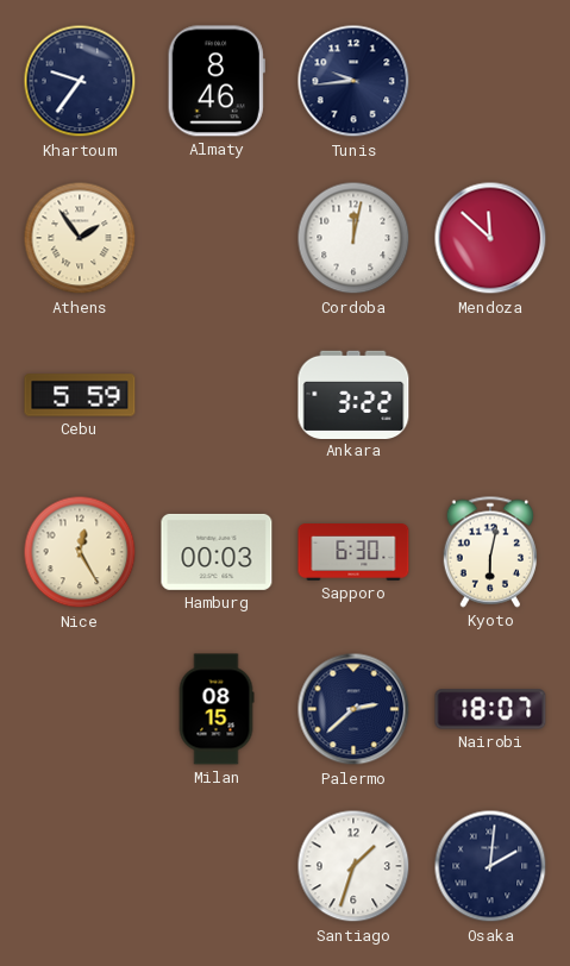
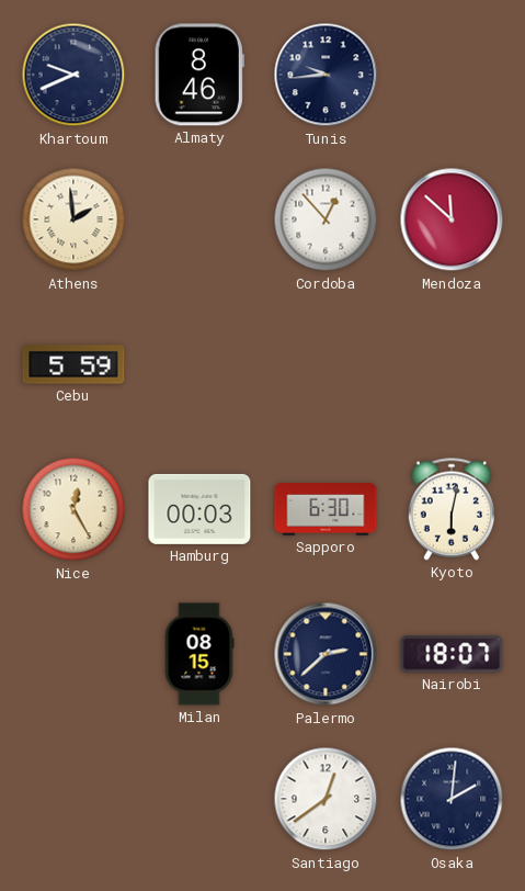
Khartoum: 9:36 -> 9:41
Athens: 1:54 -> 1:59
Cordoba: 12:02 -> 12:53
Ankara: 3:22 -> none
Santiago: 1:33 -> 12:39
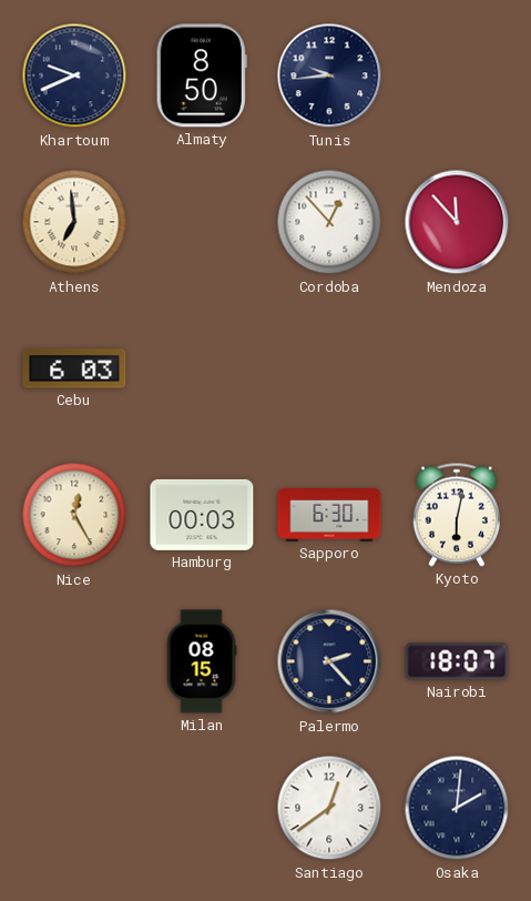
Almaty: 8:46 -> 8:50
Athens: 1:59 -> 6:59
Mendoza: 11:52 -> 11:53
Cebu: 5:59 -> 6:03
Palermo: 2:38 -> 2:23
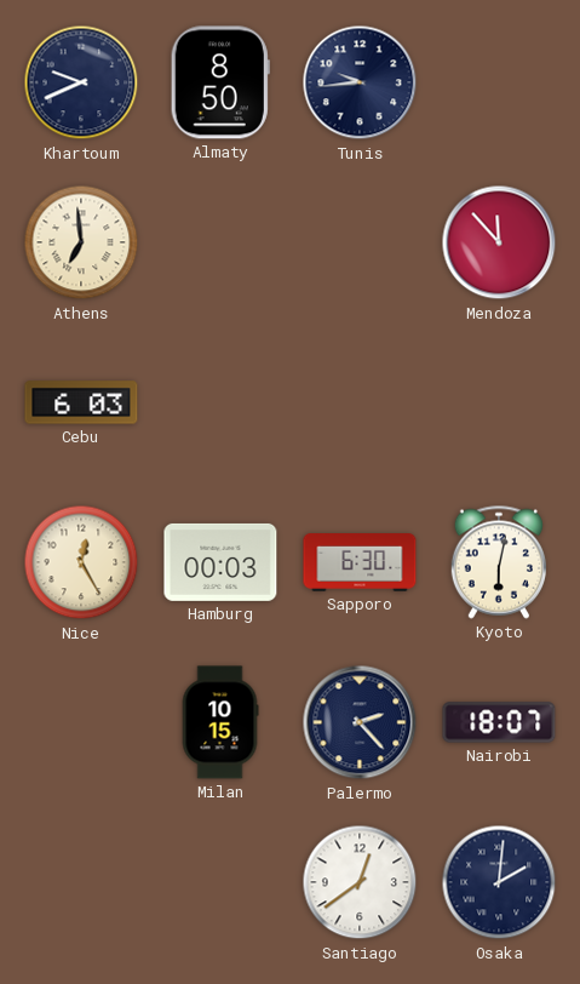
Cordoba: 12:53 -> none
Milan: 08:15 -> 10:15
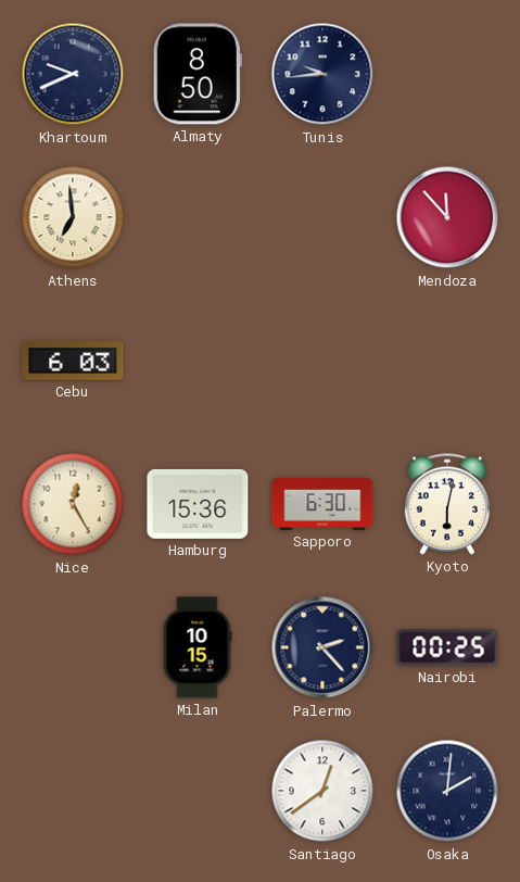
Hamburg: 00:03 -> 15:36
Nairobi: 18:07 -> 00:25
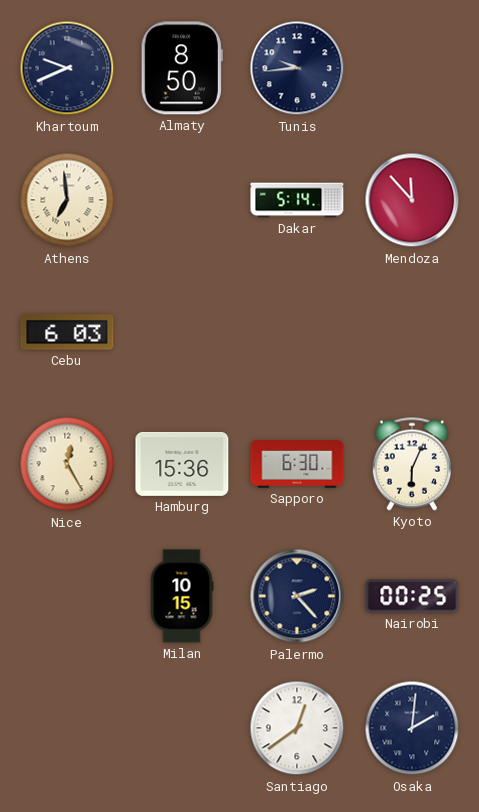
Dakar: none -> 5:14
Kyoto: 6:02 -> 6:04
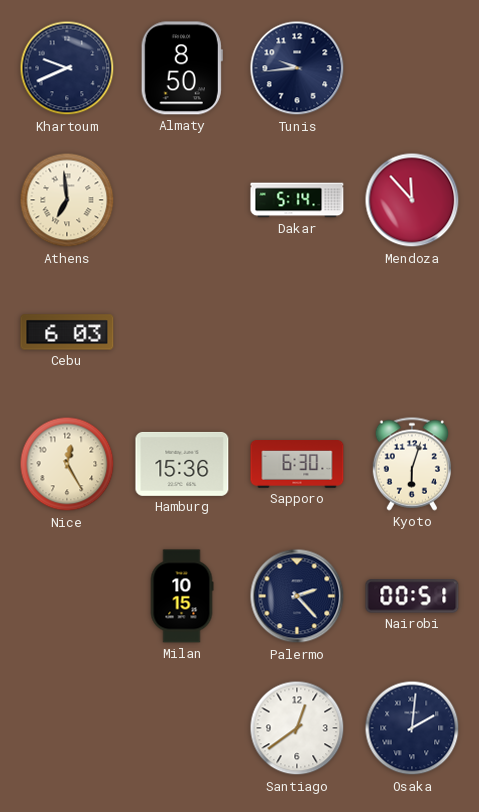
Kyoto: 6:04 -> 6:03
Nairobi: 00:25 -> 00:51
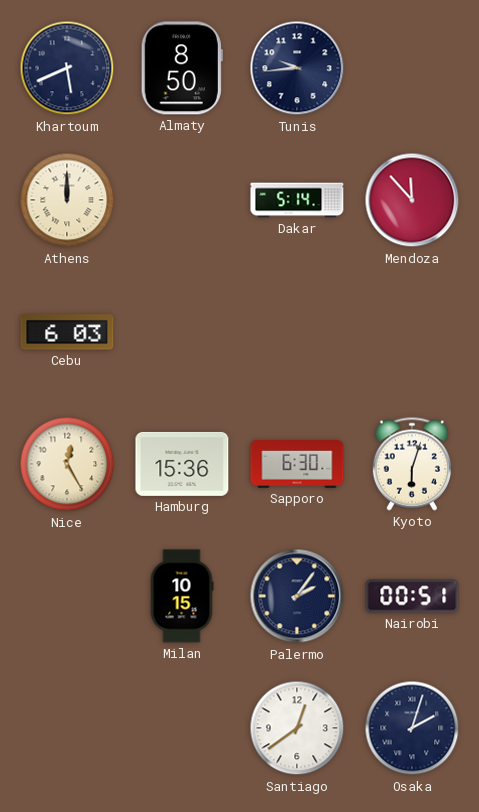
Khartoum: 9:41 -> 5:41
Athens: 6:59 -> 12:00
Palermo: 2:23 -> 2:06
Osaka: 2:01 -> 2:03
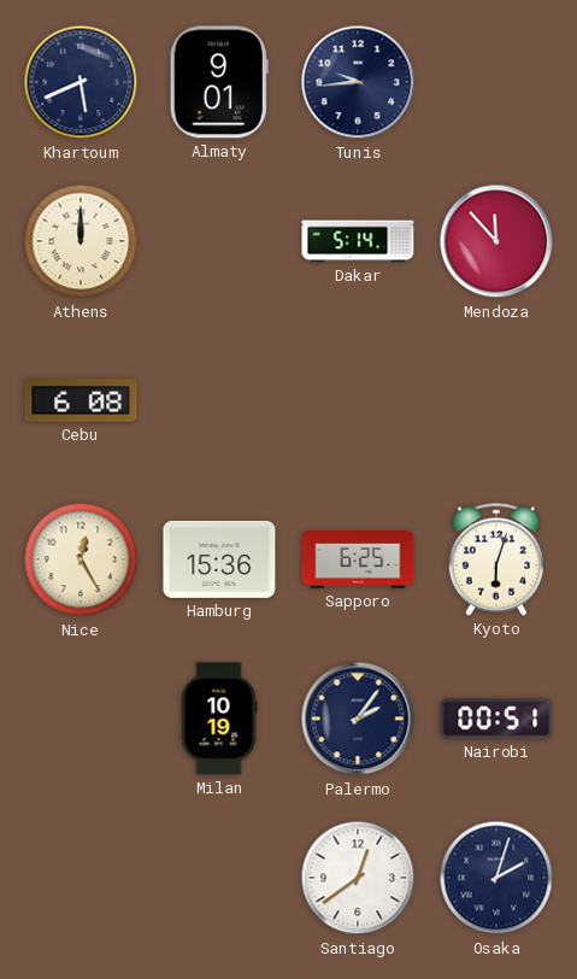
Almaty: 8:50 -> 9:01
Cebu: 6:03 -> 6:08
Sapporo: 6:30 -> 6:25
Milan: 10:15 -> 10:19
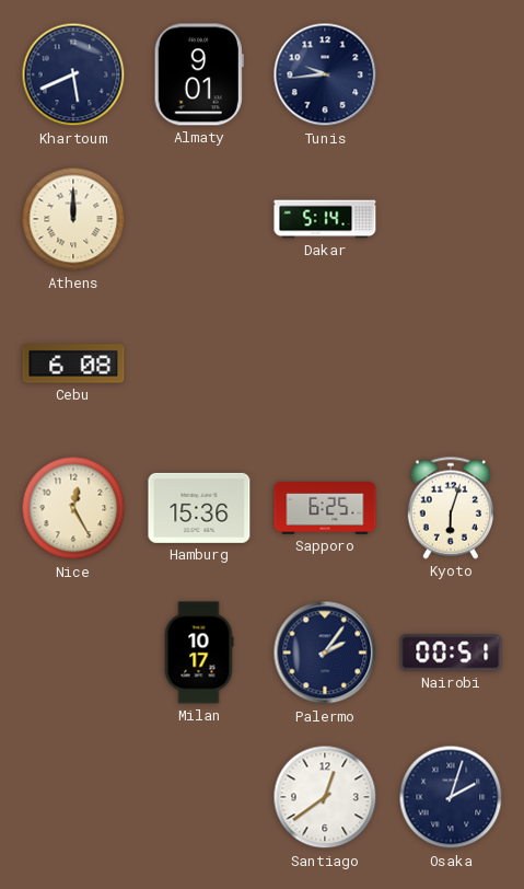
Mendoza: 11:53 -> none
Milan: 10:19 -> 10:17
